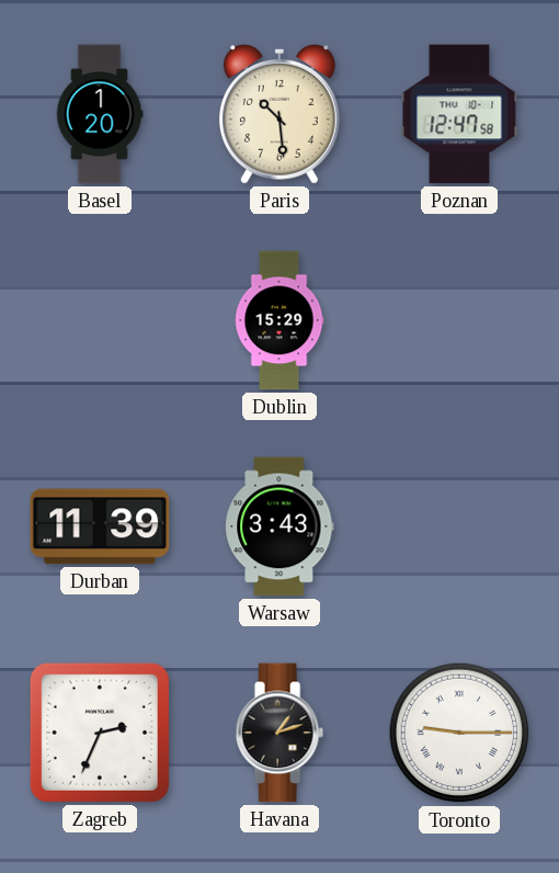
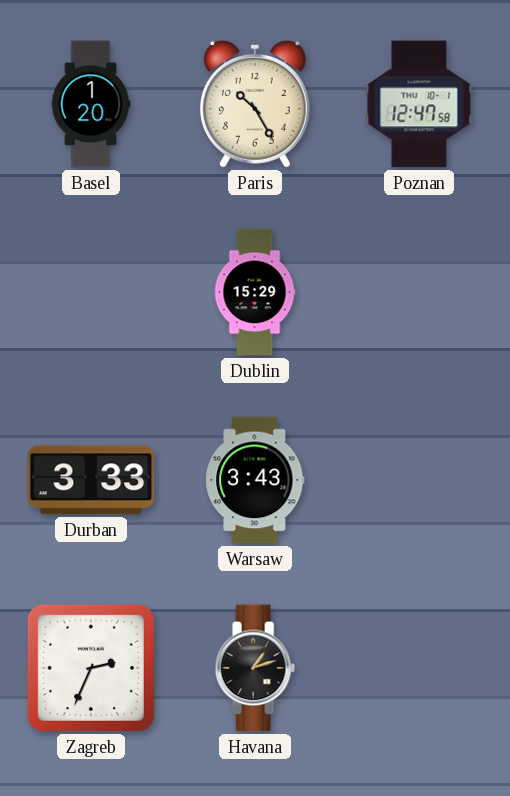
Paris: 10:29 -> 10:25
Durban: 11:39 -> 3:33
Toronto: 9:15 -> none
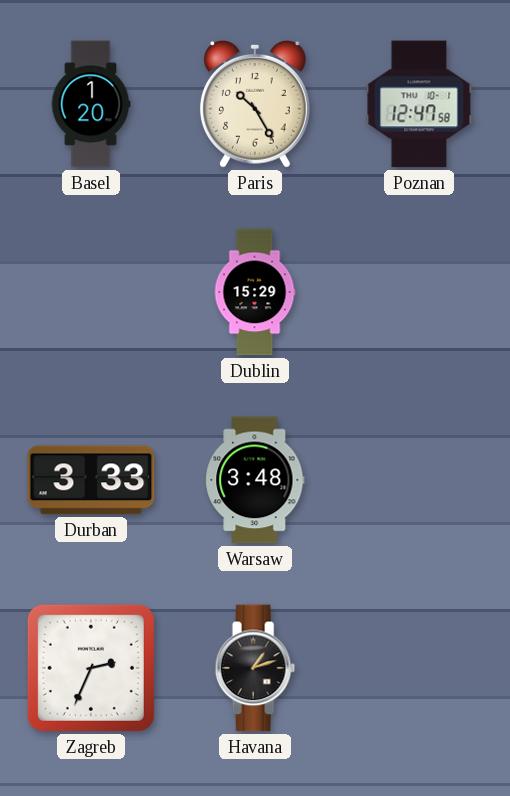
Warsaw: 3:43 -> 3:48
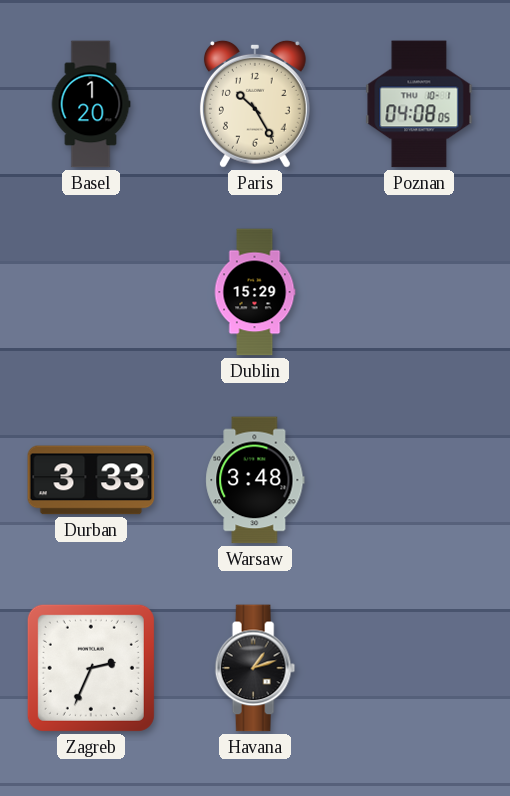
Poznan: 12:47 -> 04:08
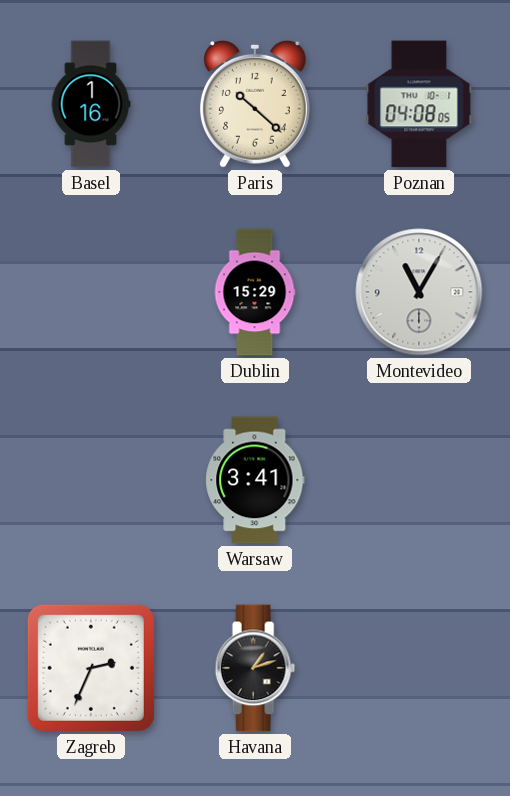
Basel: 1:20 -> 1:16
Paris: 10:25 -> 10:22
Montevideo: none -> 11:05
Durban: 3:33 -> none
Warsaw: 3:48 -> 3:41
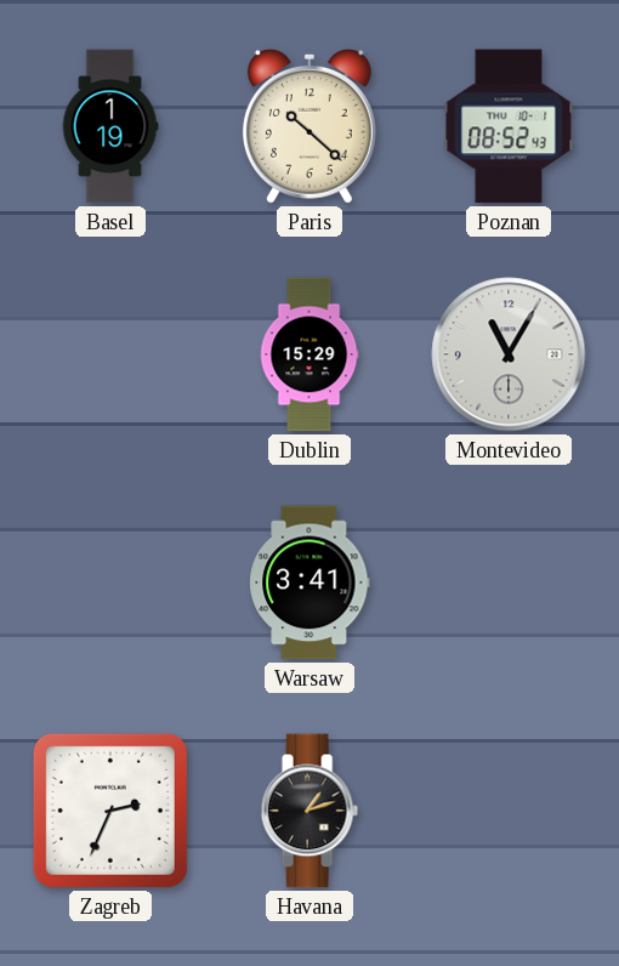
Basel: 1:16 -> 1:19
Poznan: 04:08 -> 08:52
